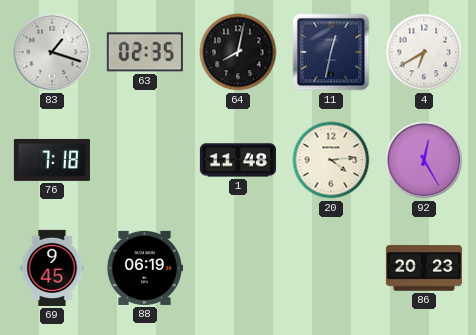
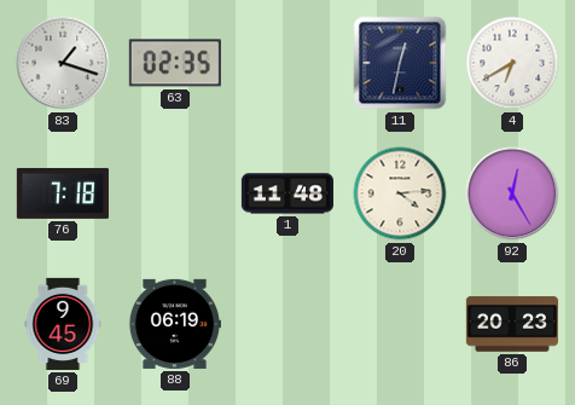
64: 8:02 -> none
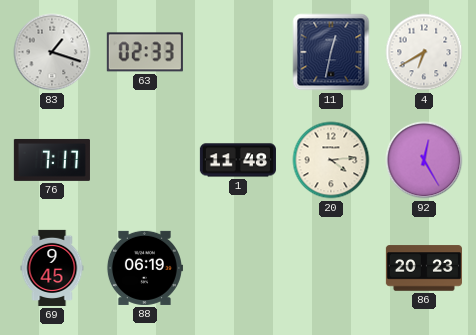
63: 02:35 -> 02:33
76: 7:18 -> 7:17
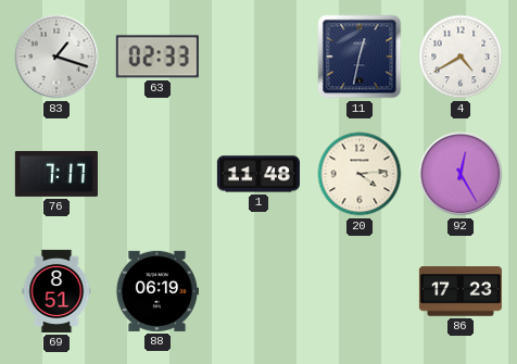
4: 6:40 -> 4:40
69: 9:45 -> 8:51
86: 20:23 -> 17:23
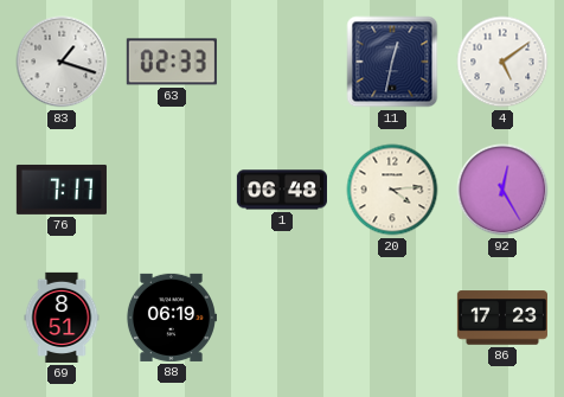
4: 4:40 -> 5:09
1: 11:48 -> 06:48
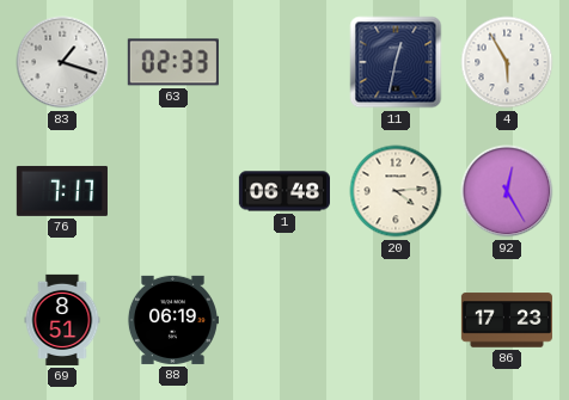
4: 5:09 -> 5:55
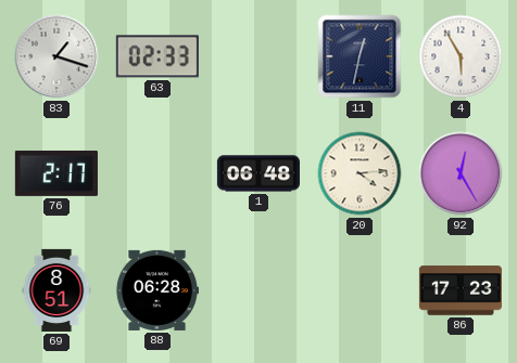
76: 7:17 -> 2:17
88: 06:19 -> 06:28
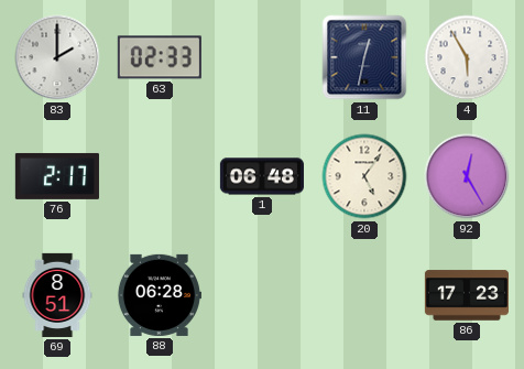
83: 1:18 -> 2:00
20: 4:14 -> 5:06
